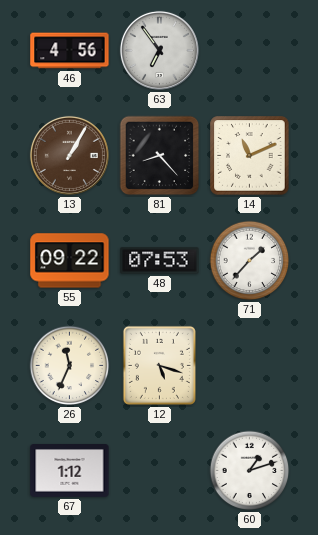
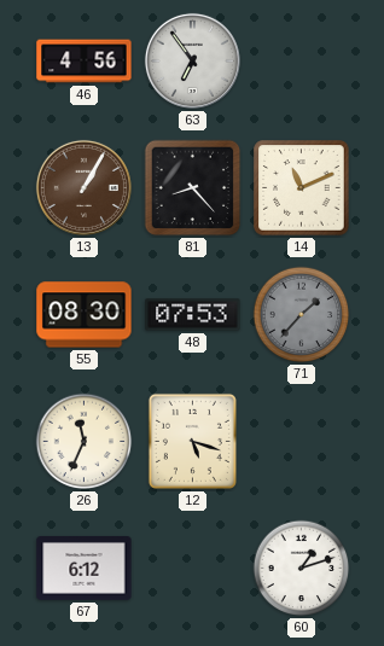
55: 09:22 -> 08:30
71 dial: white -> grey
67: 1:12 -> 6:12
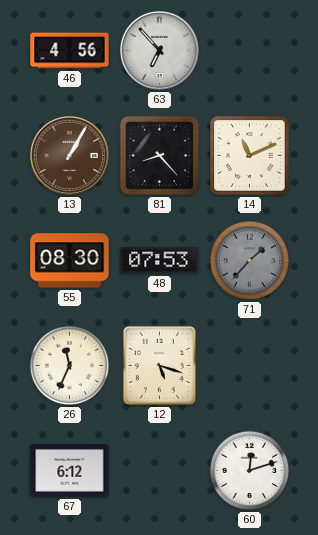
63: 6:54 -> 6:53
60: 1:12 -> 12:12
